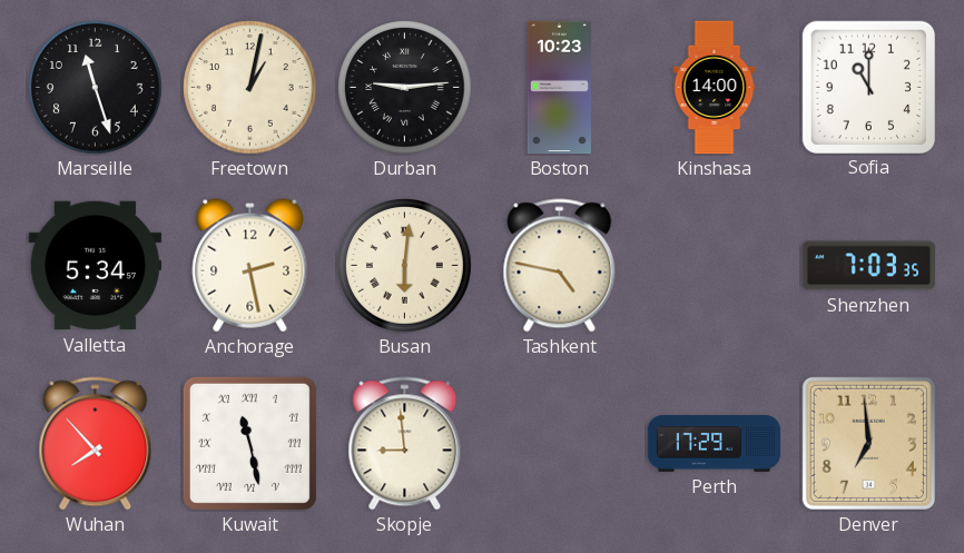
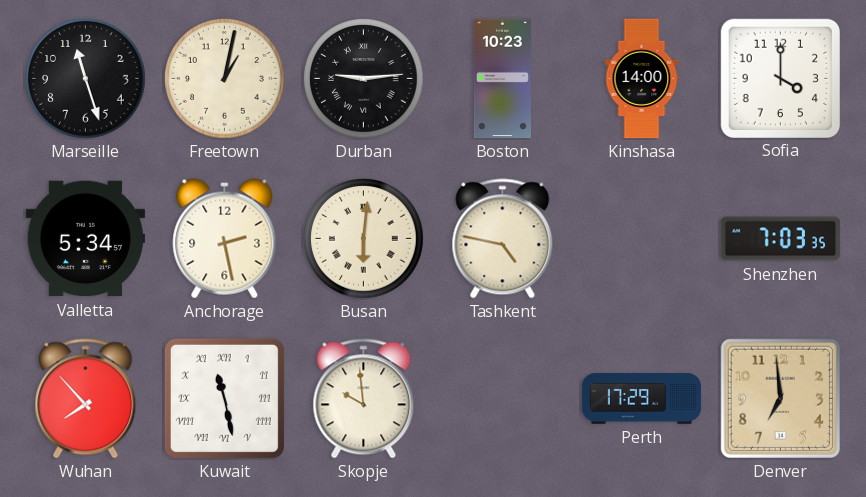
Sofia: 11:00 -> 4:00
Skopje: 8:59 -> 9:59
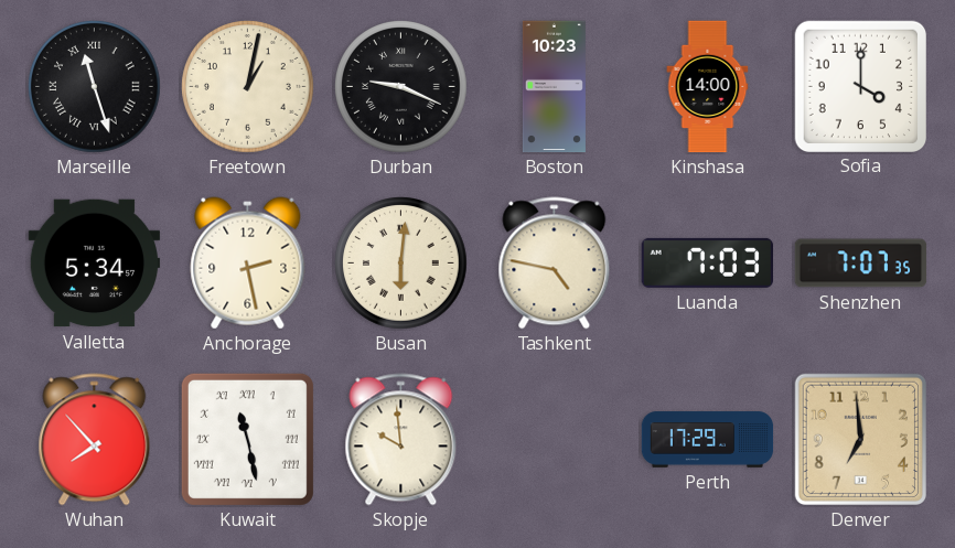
Marseille numerals: Arabic -> Roman
Durban: 9:14 -> 9:19
Luanda: none -> 7:03
Shenzhen: 7:03 -> 7:07
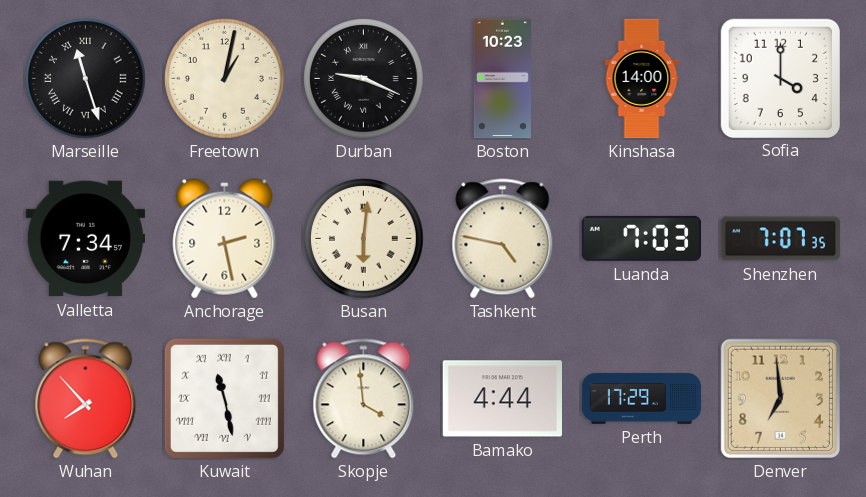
Valletta: 5:34 -> 7:34
Skopje: 9:59 -> 3:59
Bamako: none -> 4:44
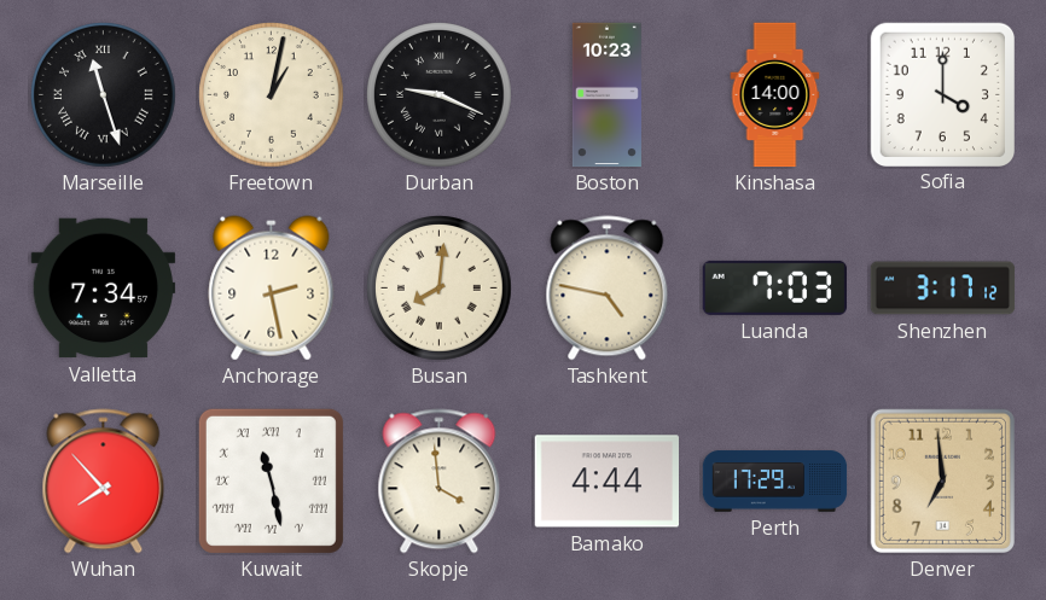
Busan: 6:01 -> 8:01
Shenzhen: 7:07 -> 3:17
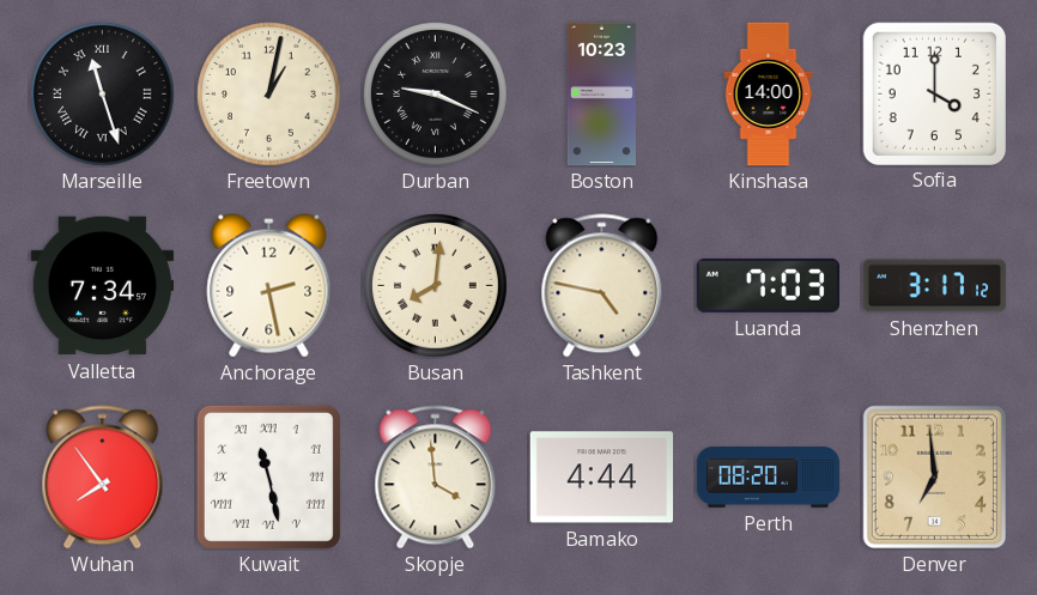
Wuhan: 7:53 -> 7:54
Perth: 17:29 -> 08:20
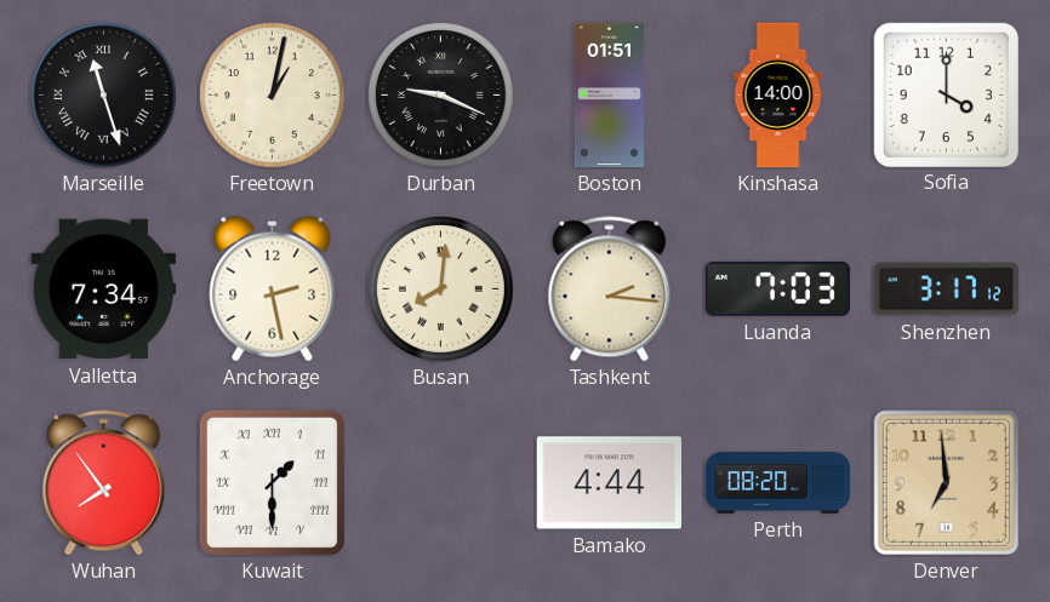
Boston: 10:23 -> 01:51
Tashkent: 4:47 -> 2:16
Kuwait: 11:28 -> 1:30
Skopje: 3:59 -> none
